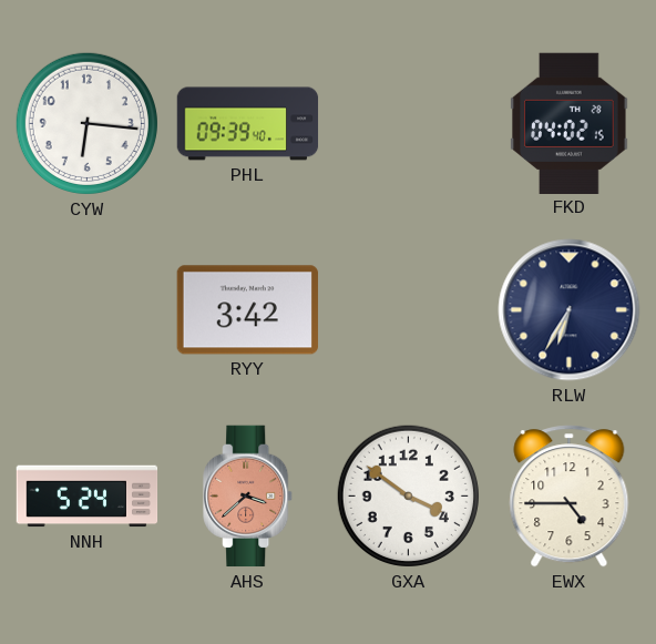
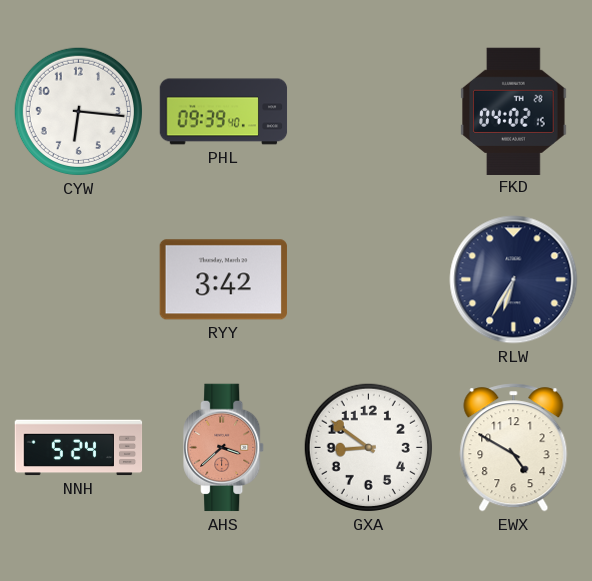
GXA: 3:51 -> 8:51
EWX: 4:45 -> 4:50
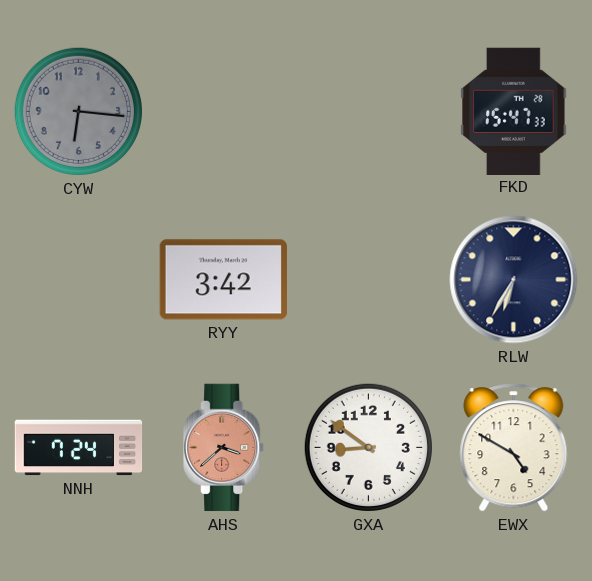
CYW dial: white -> grey
PHL: 09:39 -> none
FKD: 04:02 -> 15:47
NNH: 5:24 -> 7:24
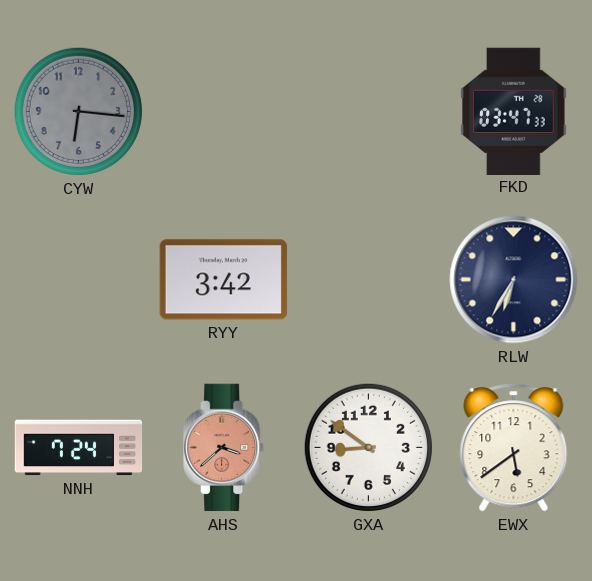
FKD: 15:47 -> 03:47
EWX: 4:50 -> 5:39
